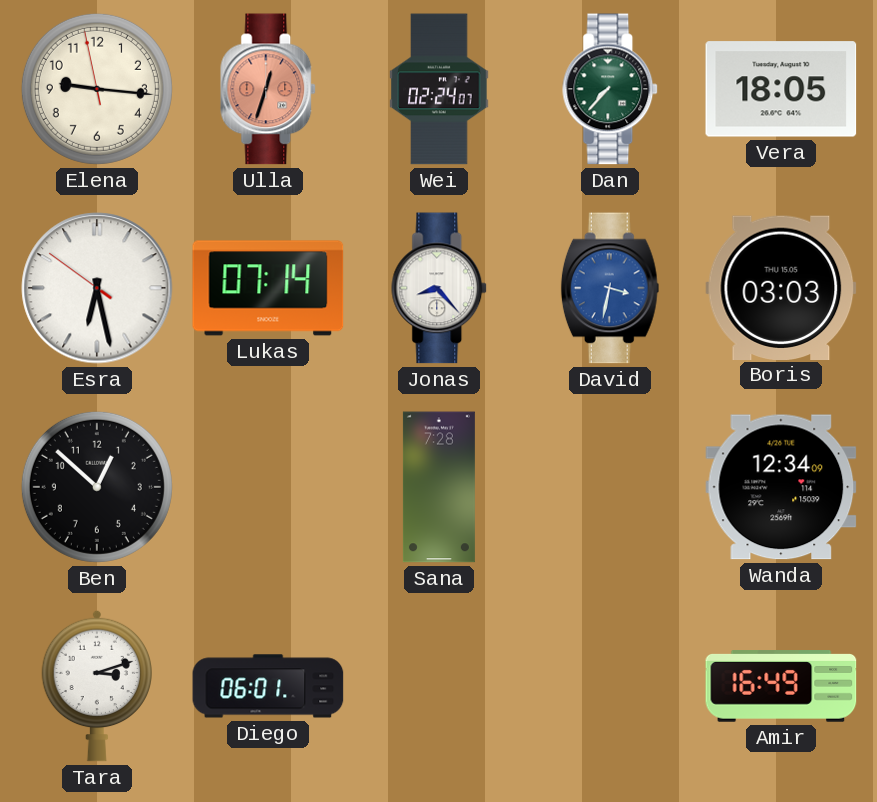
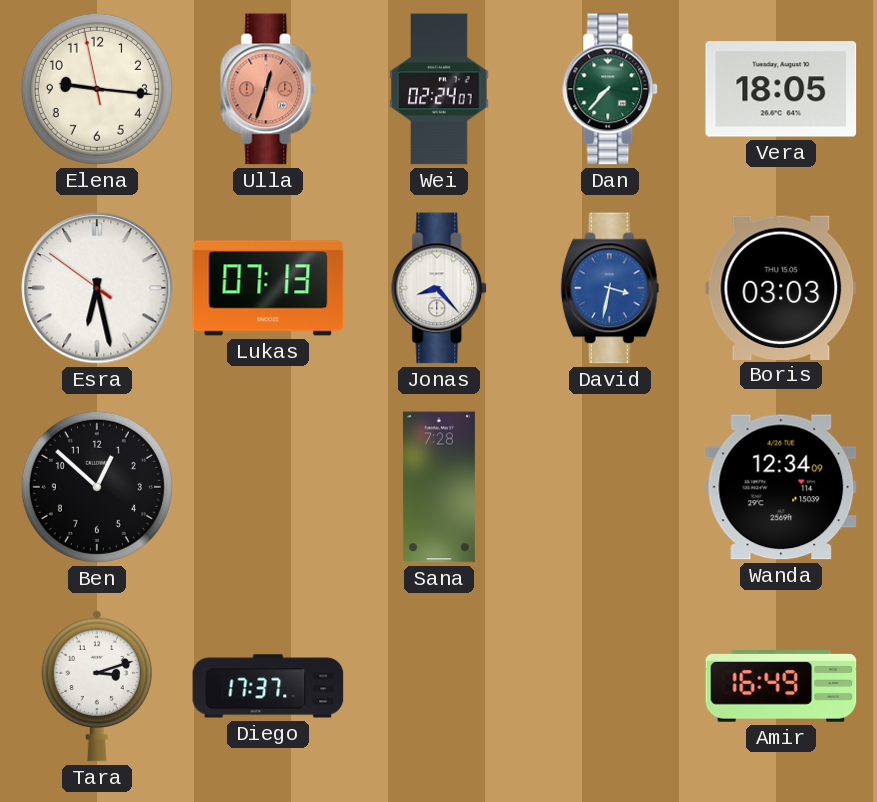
Lukas: 07:14 -> 07:13
Diego: 06:01 -> 17:37
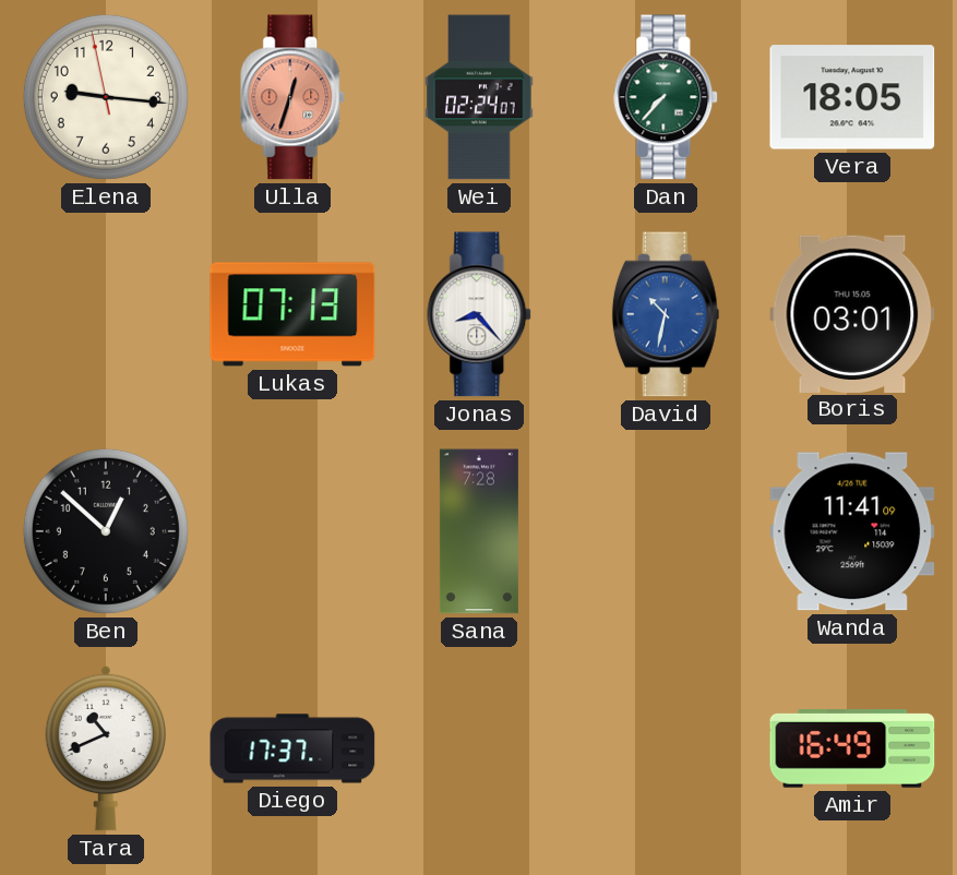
Esra: 6:27 -> none
David: 3:32 -> 10:32
Boris: 03:03 -> 03:01
Wanda: 12:34 -> 11:41
Tara: 3:12 -> 10:41
